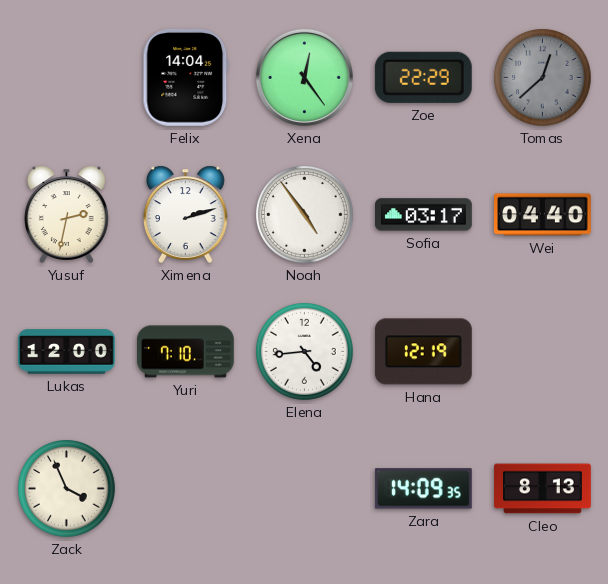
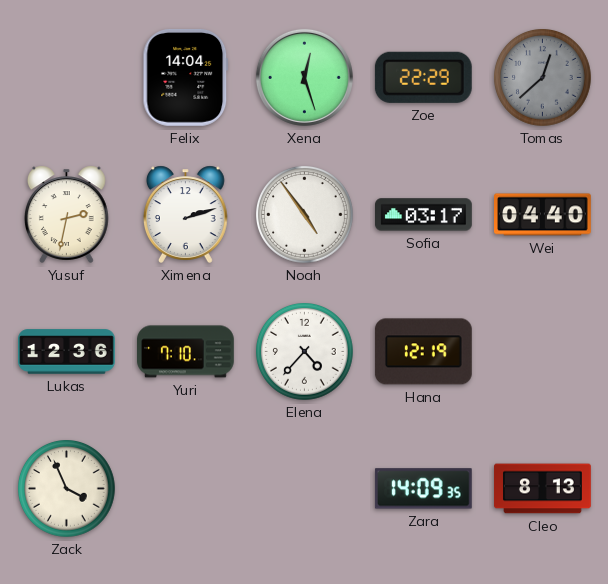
Xena: 12:24 -> 12:27
Lukas: 12:00 -> 12:36
Elena: 4:44 -> 4:37
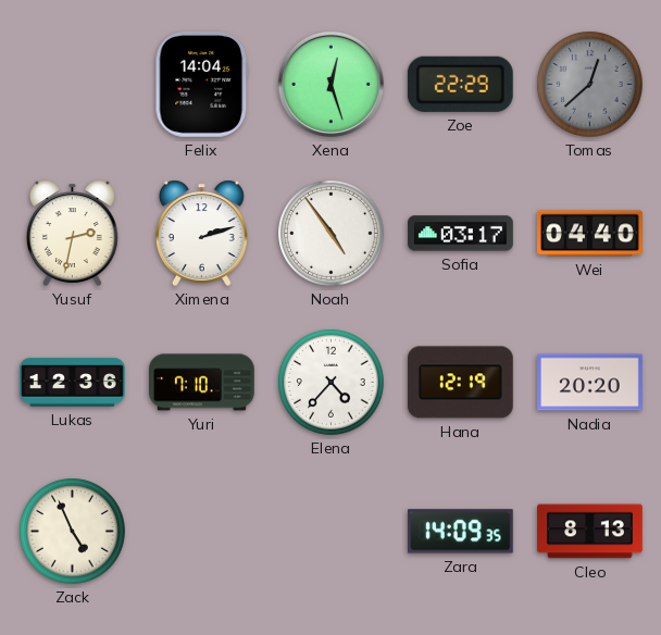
Nadia: none -> 20:20
Zack: 3:56 -> 4:56
